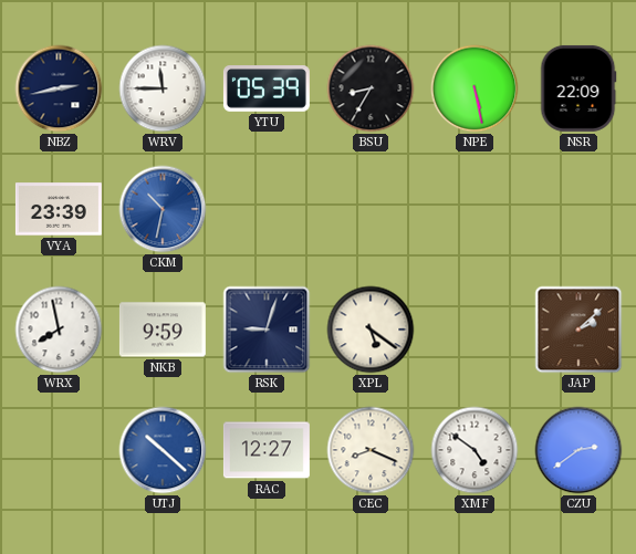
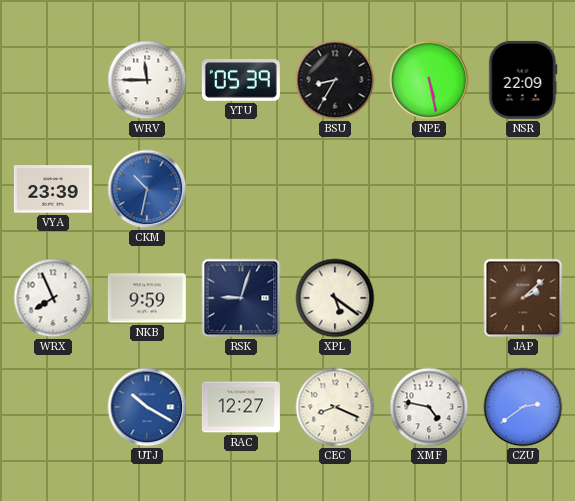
NBZ: 2:43 -> none
WRX: 7:58 -> 7:56
UTJ: 10:22 -> 10:20
XMF: 4:51 -> 4:47
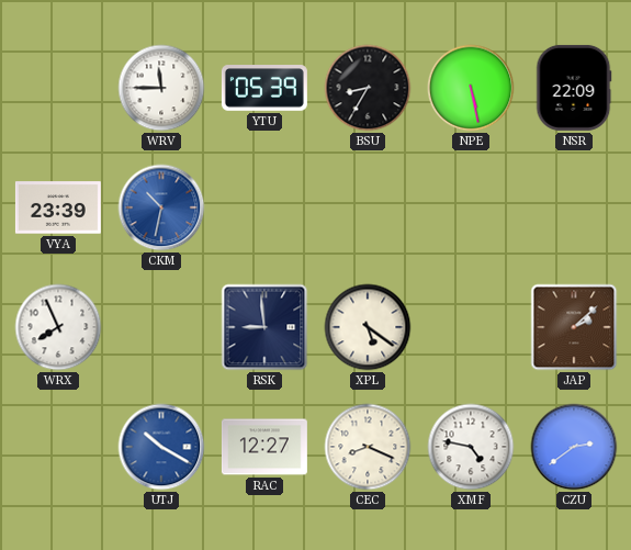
NKB: 9:59 -> none
RSK: 9:03 -> 8:59
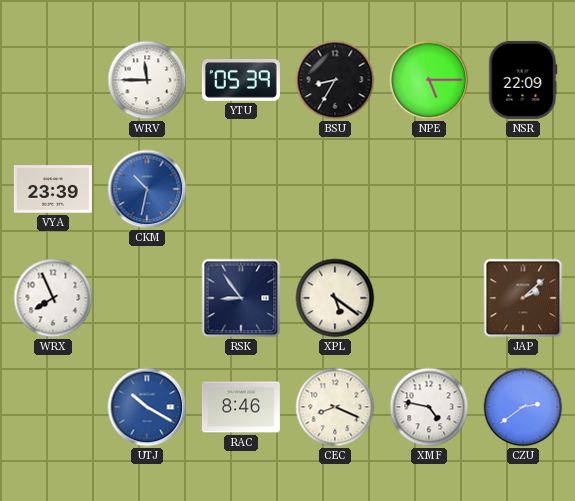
NPE: 5:28 -> 5:15
RSK: 8:59 -> 8:54
RAC: 12:27 -> 8:46
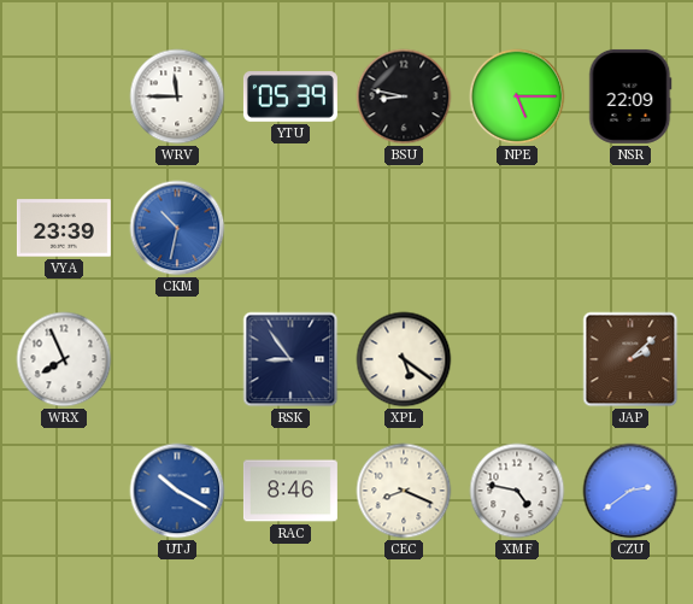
BSU: 8:35 -> 8:47
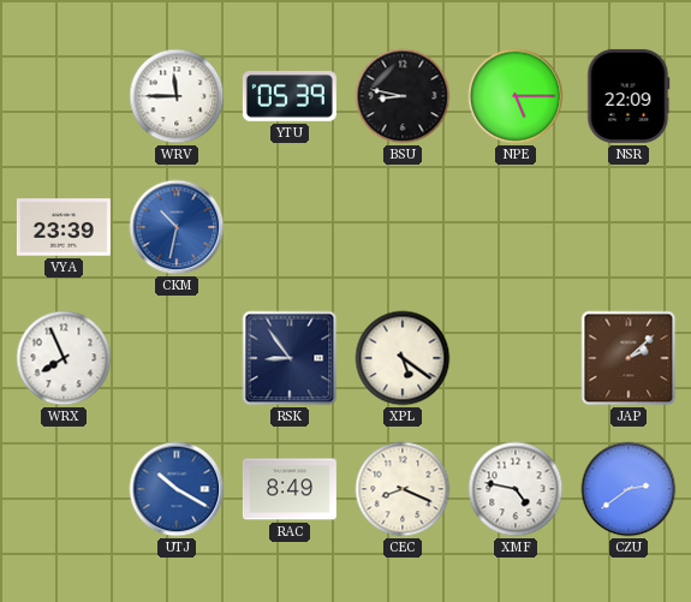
RAC: 8:46 -> 8:49
